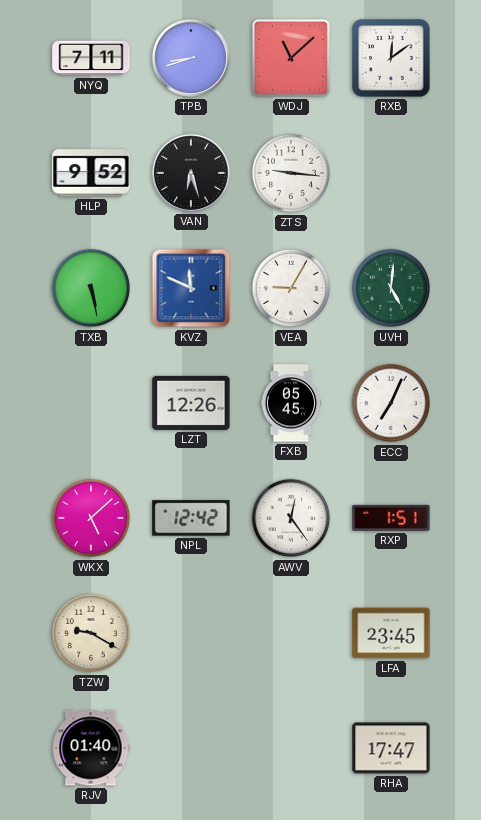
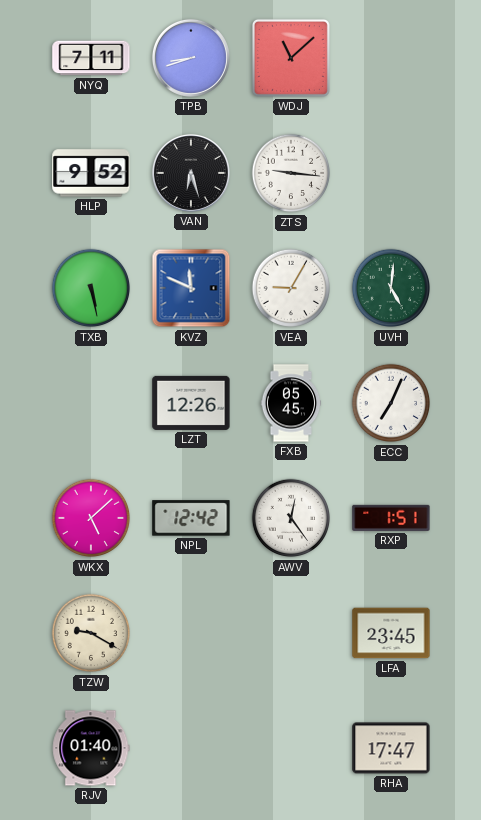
RXB: 12:09 -> none
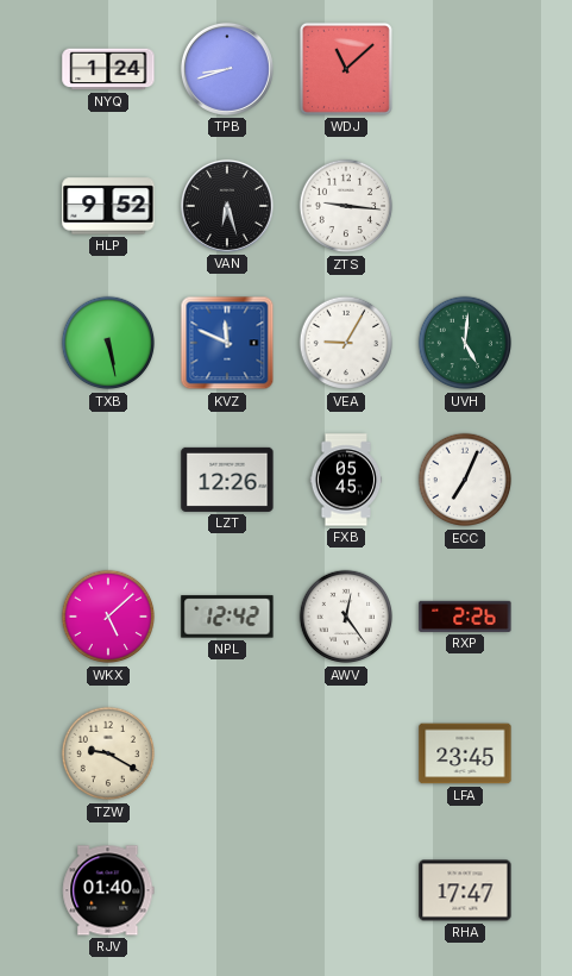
NYQ: 7:11 -> 1:24
RXP: 1:51 -> 2:26
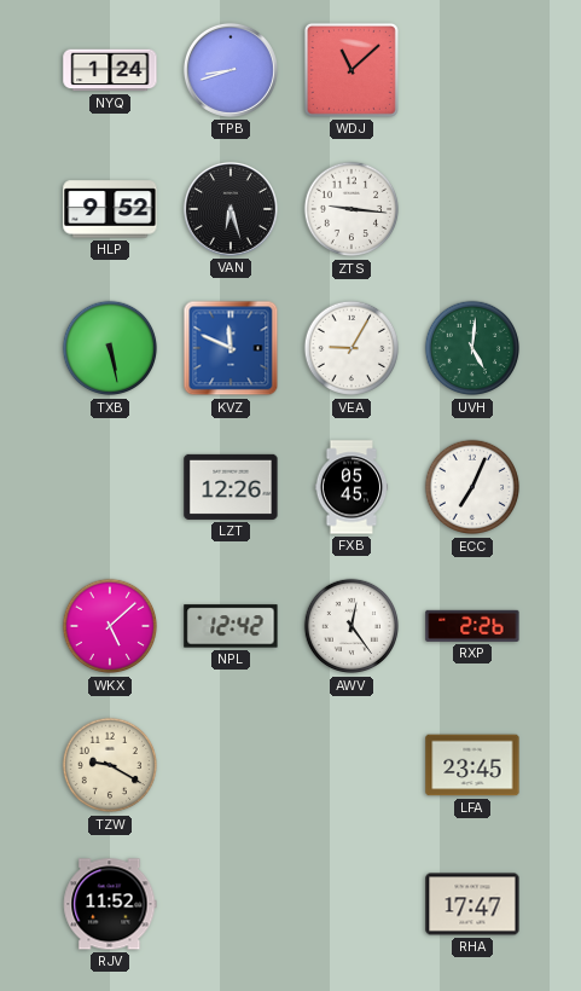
RJV: 01:40 -> 11:52
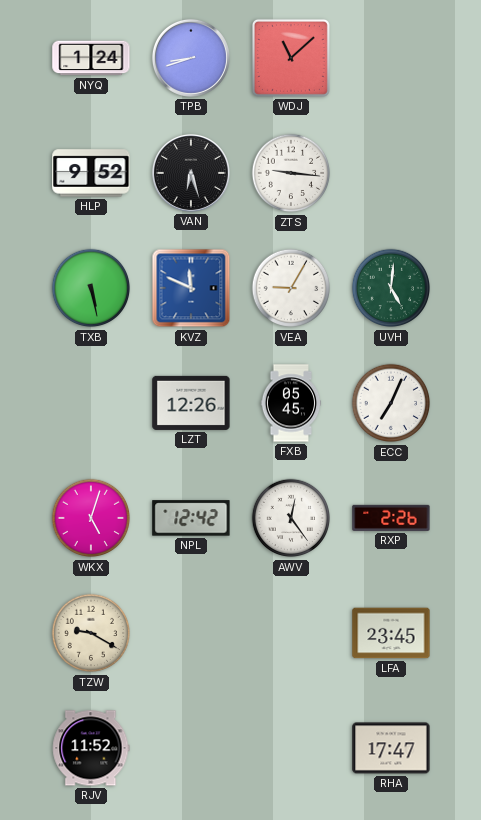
WKX: 5:08 -> 5:03
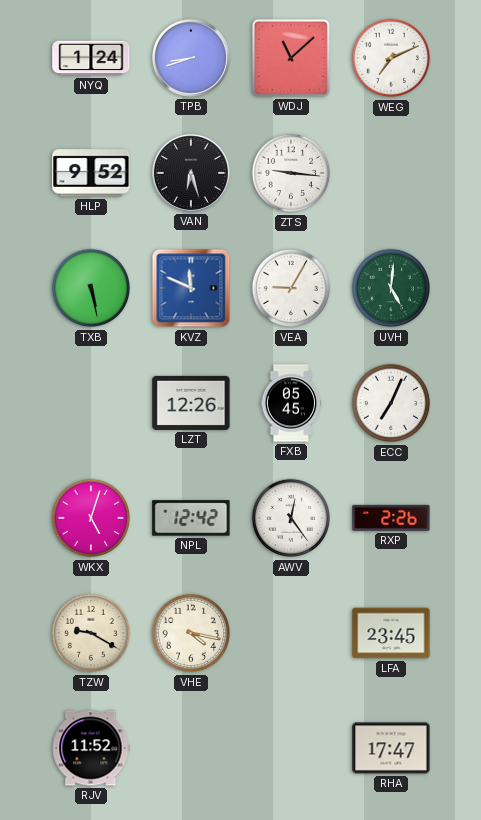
WEG: none -> 7:11
VHE: none -> 4:17
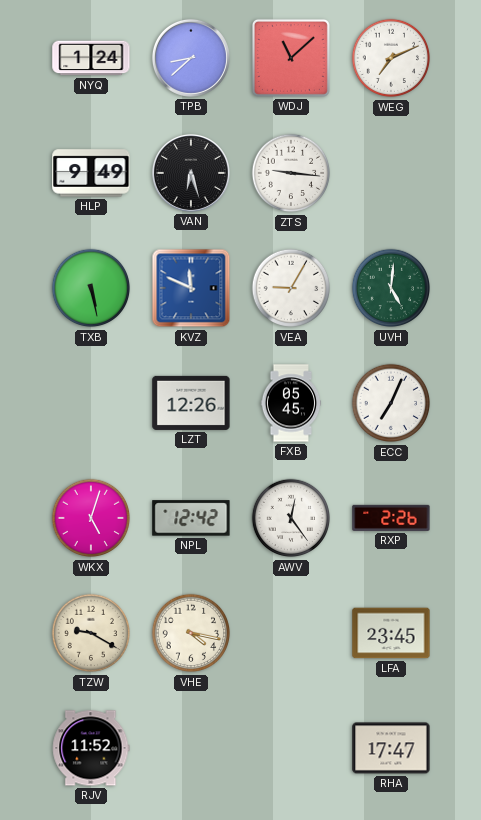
TPB: 8:42 -> 8:38
HLP: 9:52 -> 9:49
